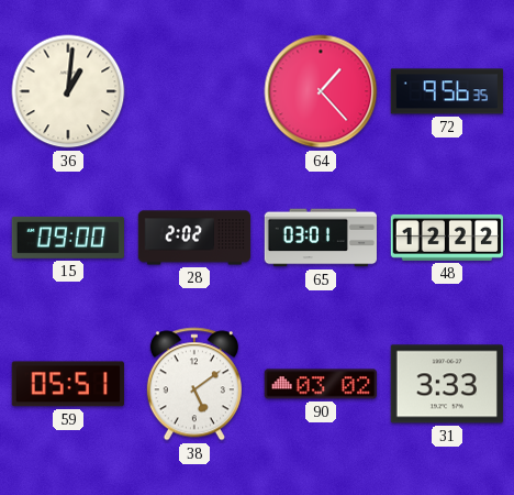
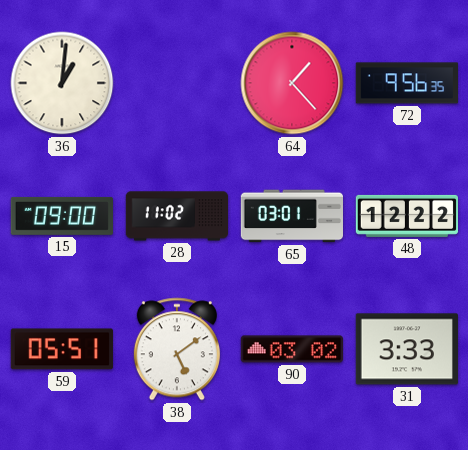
28: 2:02 -> 11:02
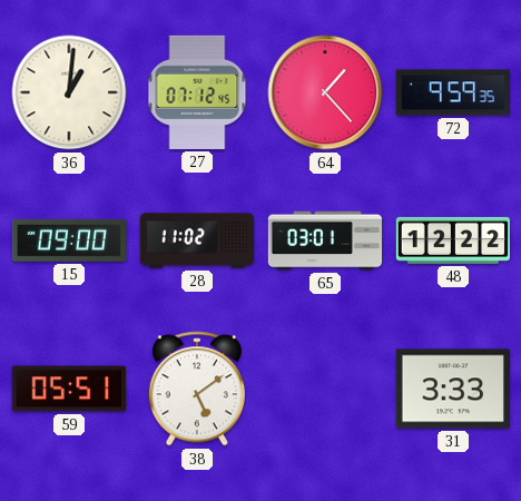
27: none -> 07:12
72: 9:56 -> 9:59
90: 03:02 -> none
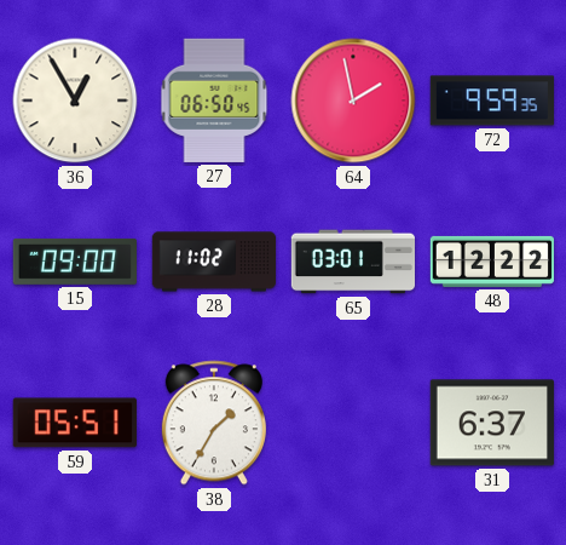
36: 1:01 -> 12:55
27: 07:12 -> 06:50
64: 1:23 -> 1:58
38: 5:09 -> 1:35
31: 3:33 -> 6:37
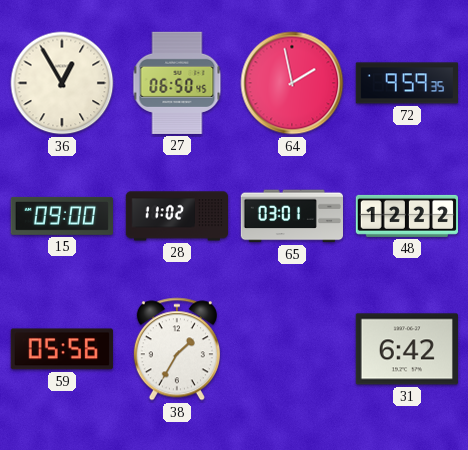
59: 05:51 -> 05:56
31: 6:37 -> 6:42
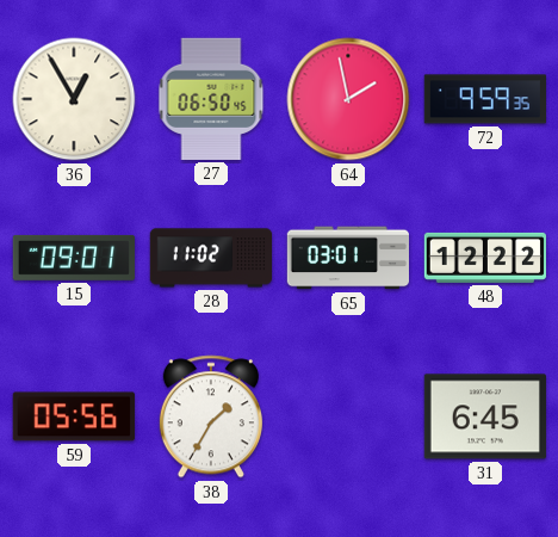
15: 09:00 -> 09:01
31: 6:42 -> 6:45
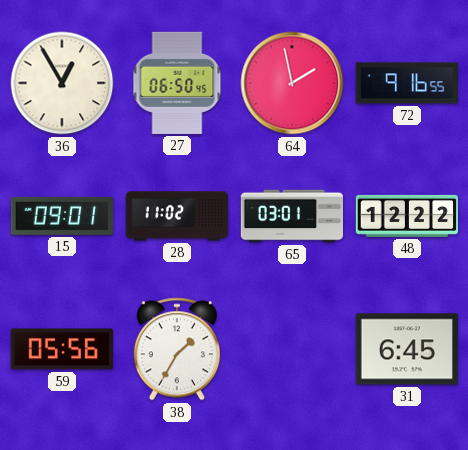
72: 9:59 -> 9:16
